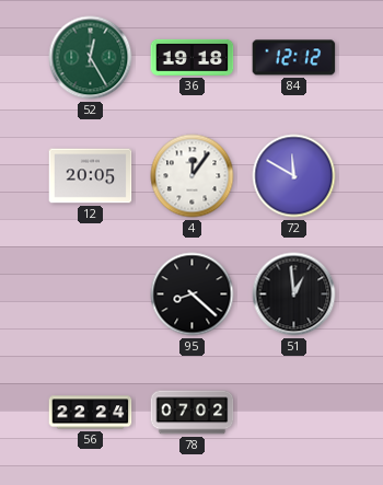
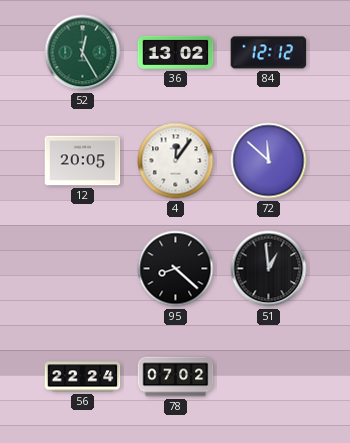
36: 19:18 -> 13:02
72: 11:50 -> 11:52
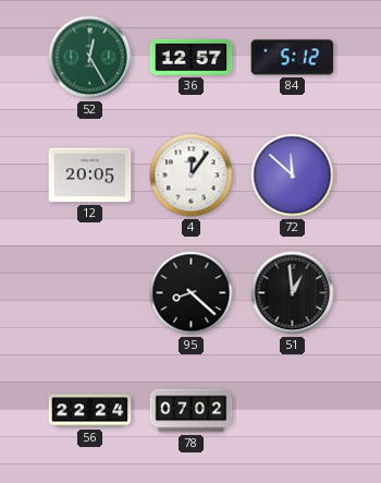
36: 13:02 -> 12:57
84: 12:12 -> 5:12
